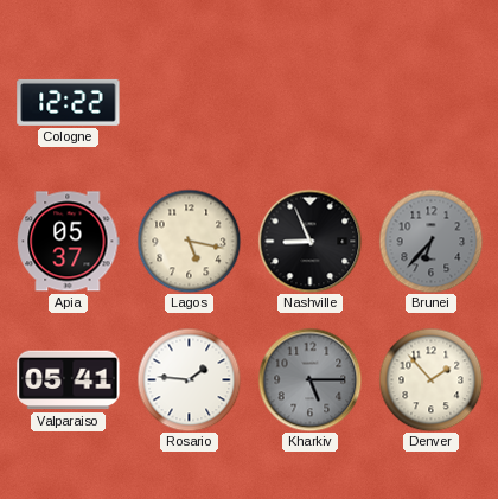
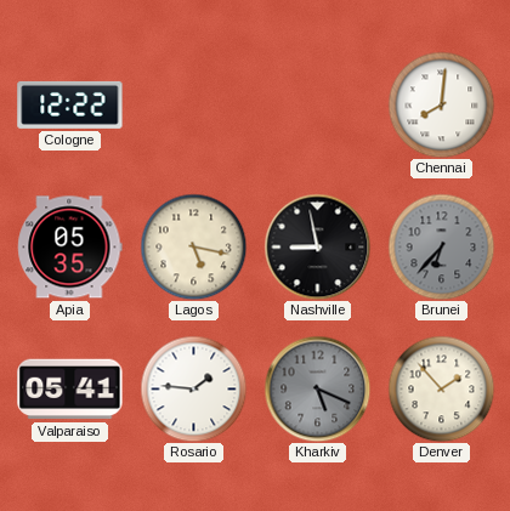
Chennai: none -> 8:01
Apia: 05:37 -> 05:35
Nashville: 8:56 -> 8:58
Kharkiv: 5:15 -> 5:19
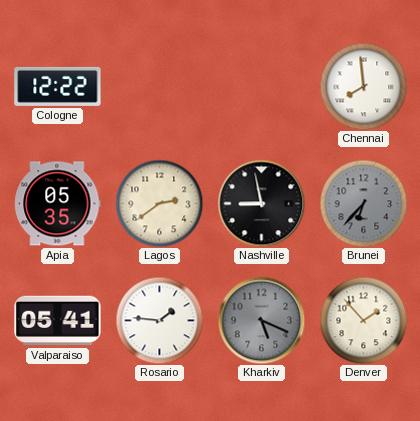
Chennai: 8:01 -> 7:59
Lagos: 5:17 -> 2:39
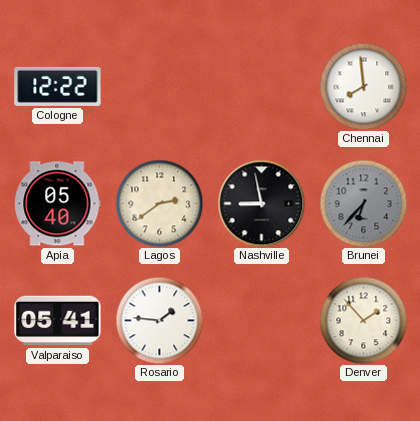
Apia: 05:35 -> 05:40
Kharkiv: 5:19 -> none
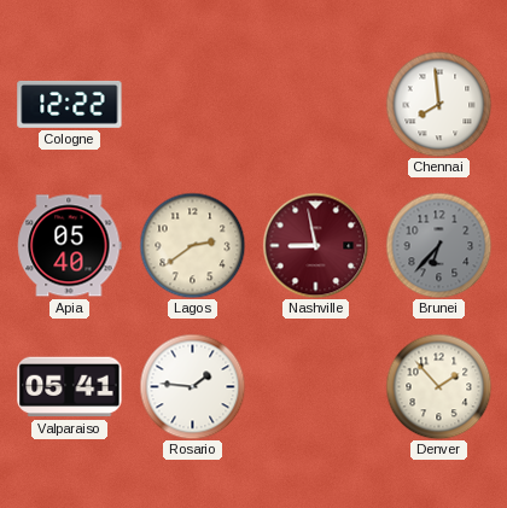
Nashville dial: black -> burgundy
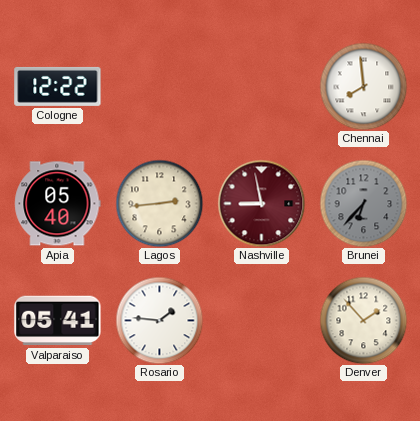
Lagos: 2:39 -> 2:44
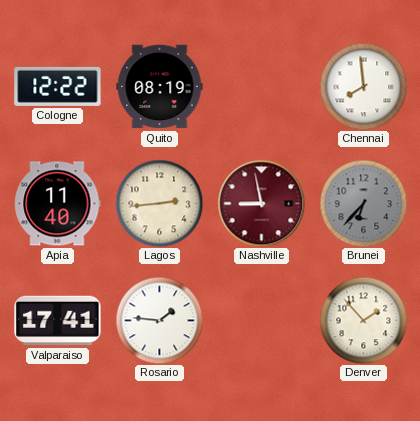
Quito: none -> 08:19
Apia: 05:40 -> 11:40
Valparaiso: 05:41 -> 17:41
